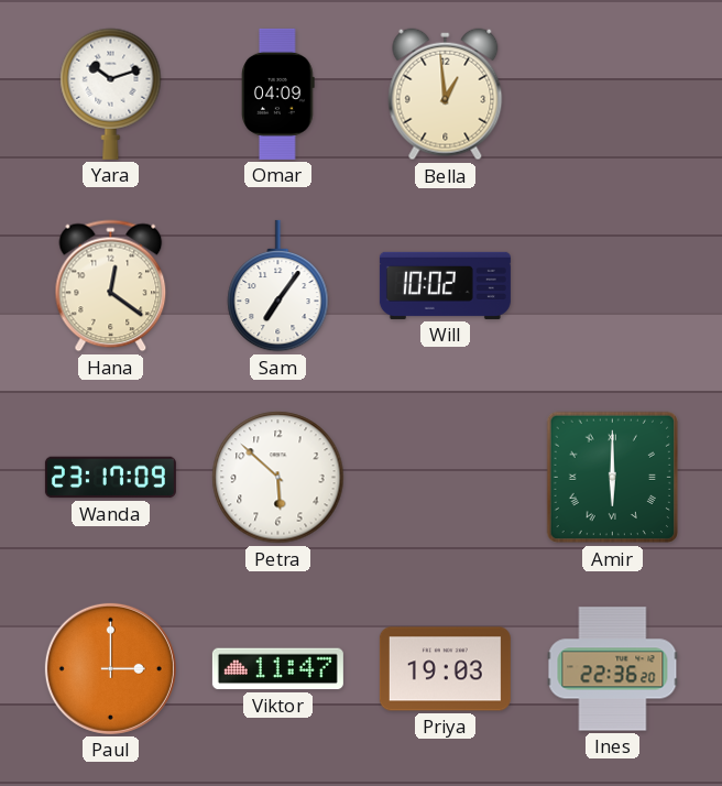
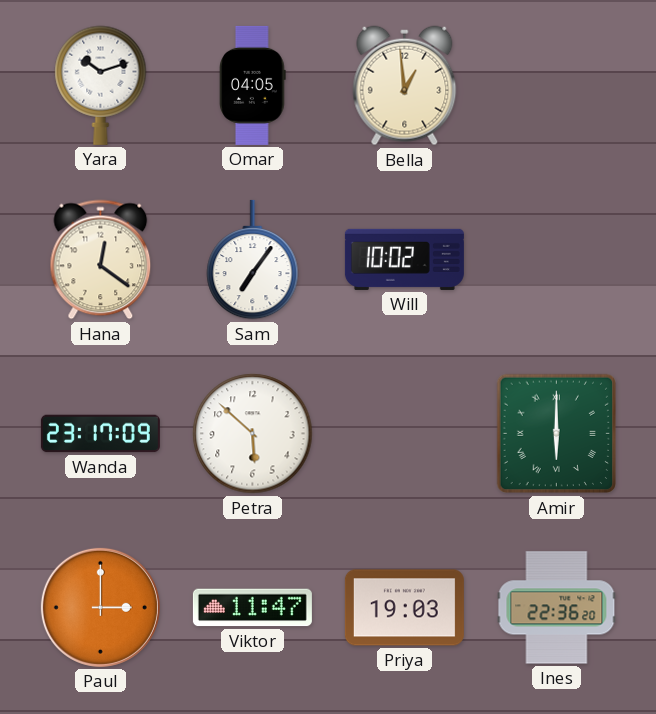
Omar: 04:09 -> 04:05
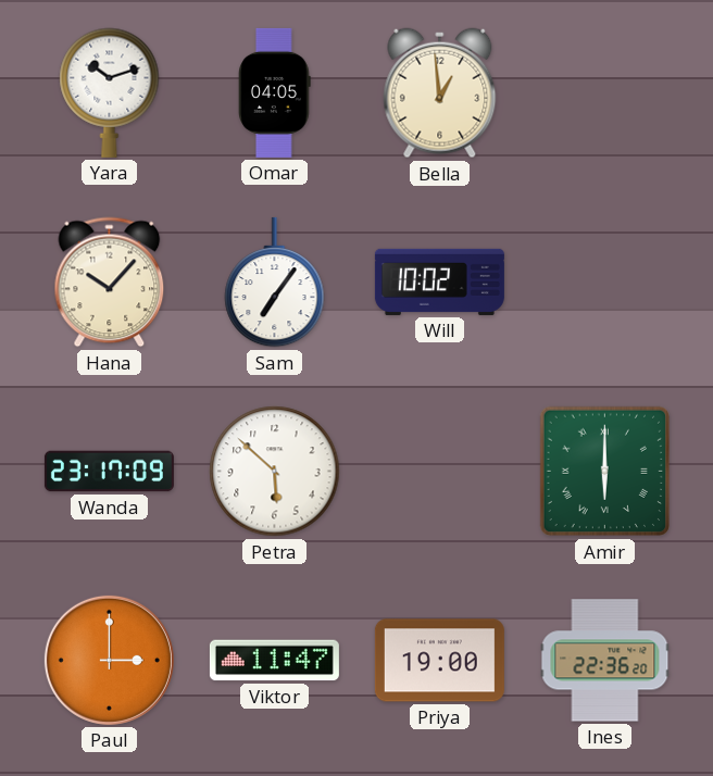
Hana: 12:21 -> 10:07
Priya: 19:03 -> 19:00
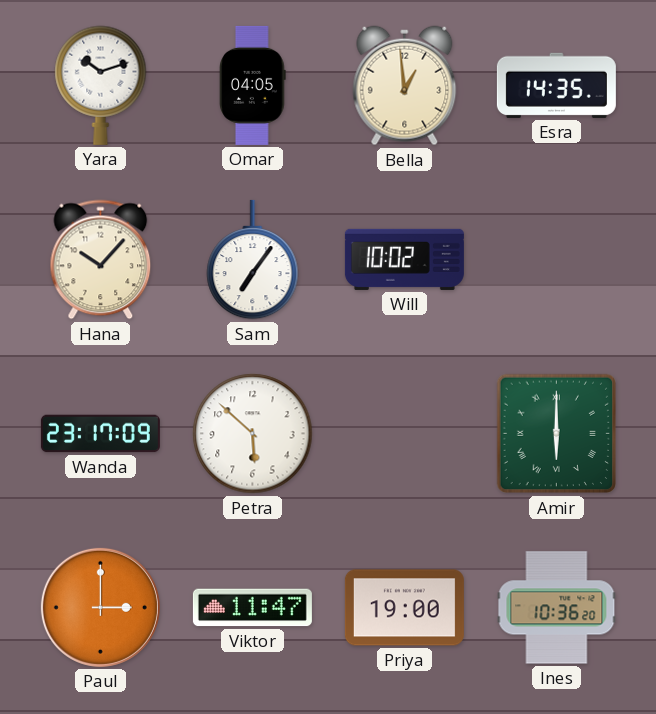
Esra: none -> 14:35
Ines: 22:36 -> 10:36
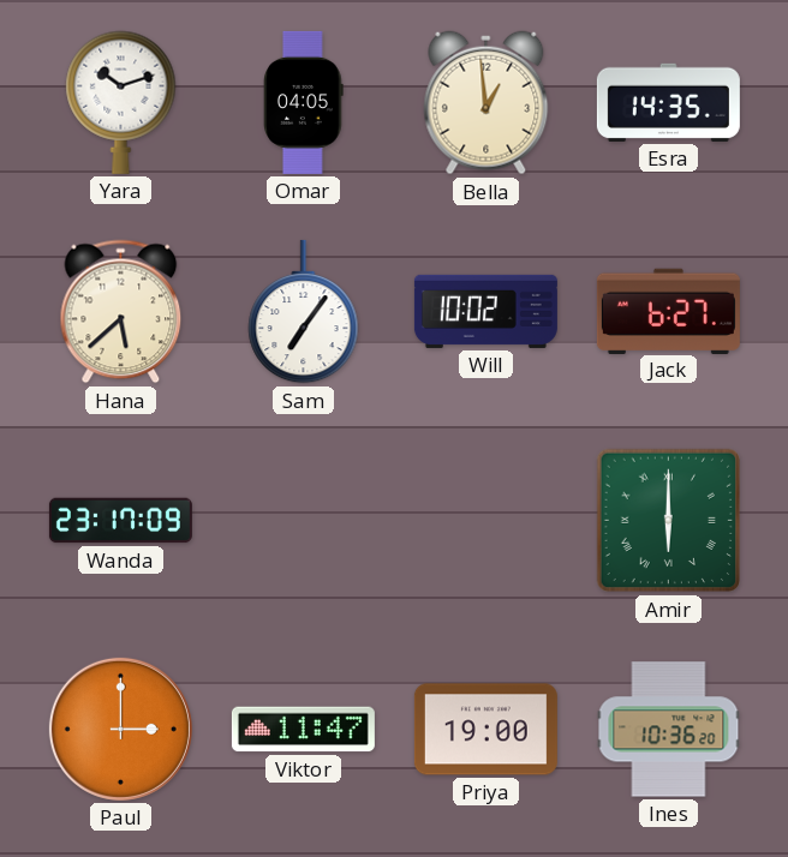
Hana: 10:07 -> 5:38
Jack: none -> 6:27
Petra: 5:52 -> none
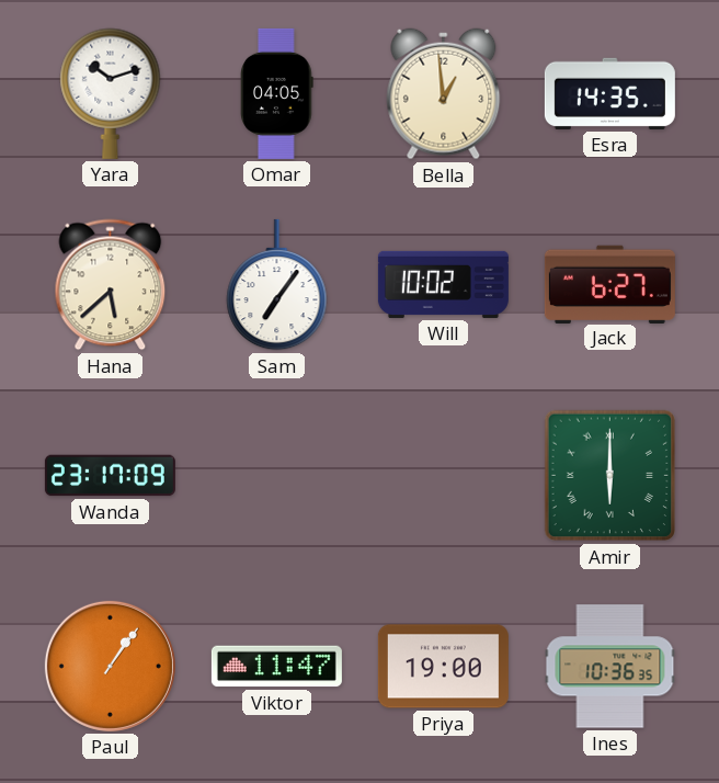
Paul: 3:00 -> 1:06
Ines: 10:36:20 -> 10:36:35
